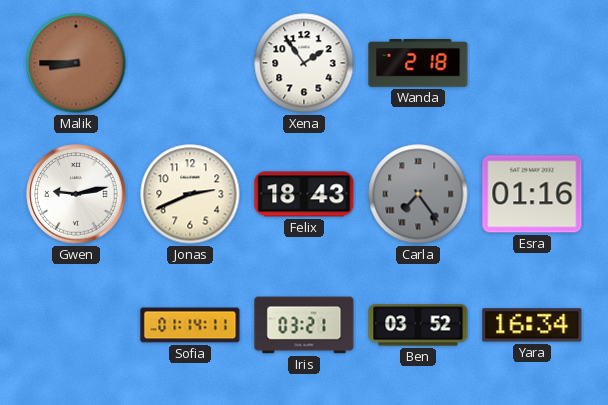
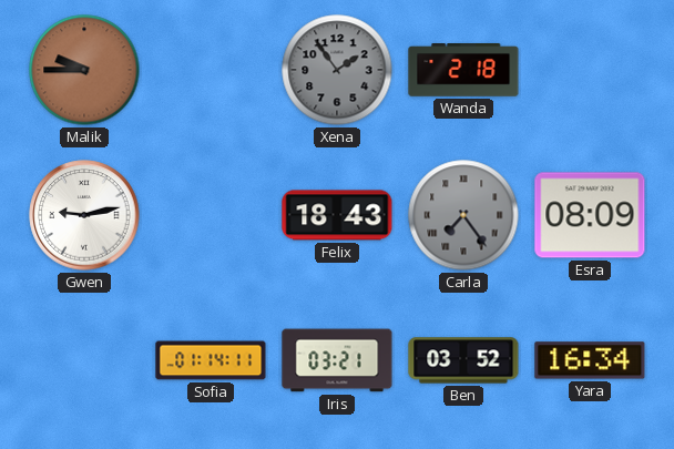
Malik: 8:45 -> 9:45
Xena dial: white -> grey
Jonas: 2:41 -> none
Esra: 01:16 -> 08:09
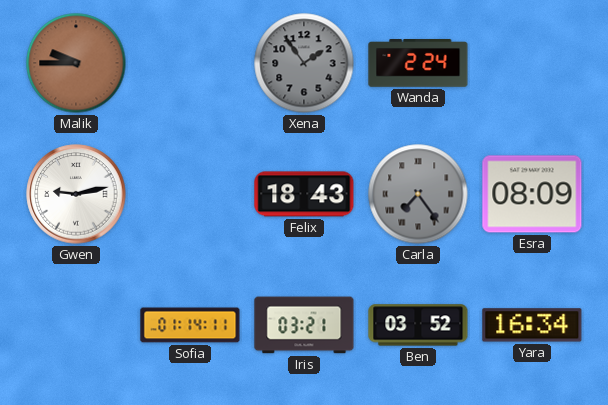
Wanda: 2:18 -> 2:24
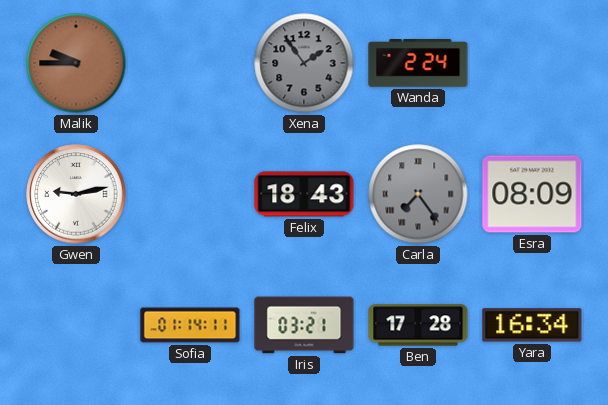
Ben: 03:52 -> 17:28
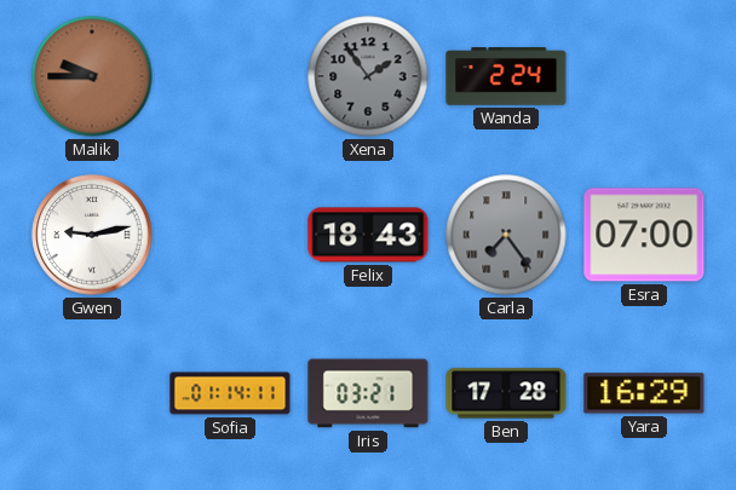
Esra: 08:09 -> 07:00
Yara: 16:34 -> 16:29
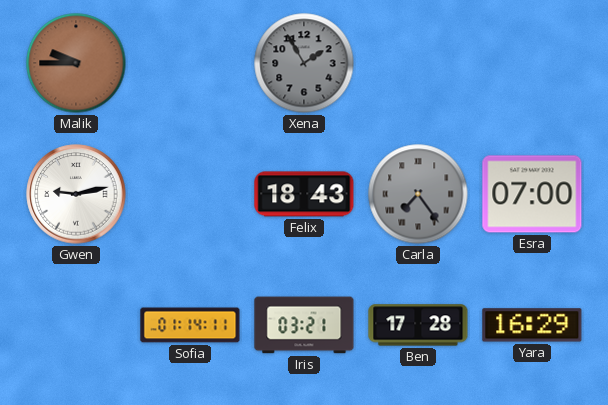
Xena: 1:54 -> 1:55
Wanda: 2:24 -> none
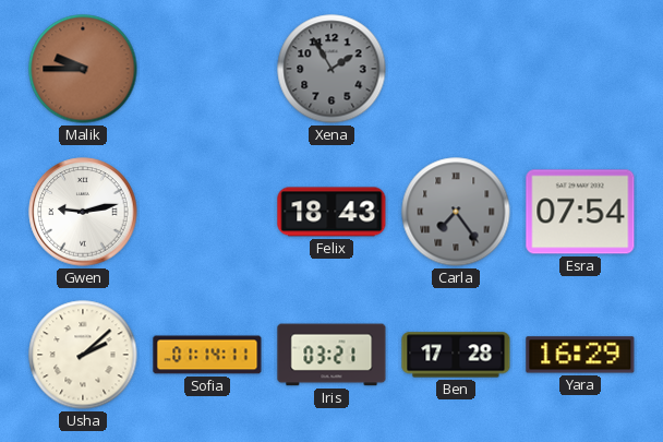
Esra: 07:00 -> 07:54
Usha: none -> 2:08
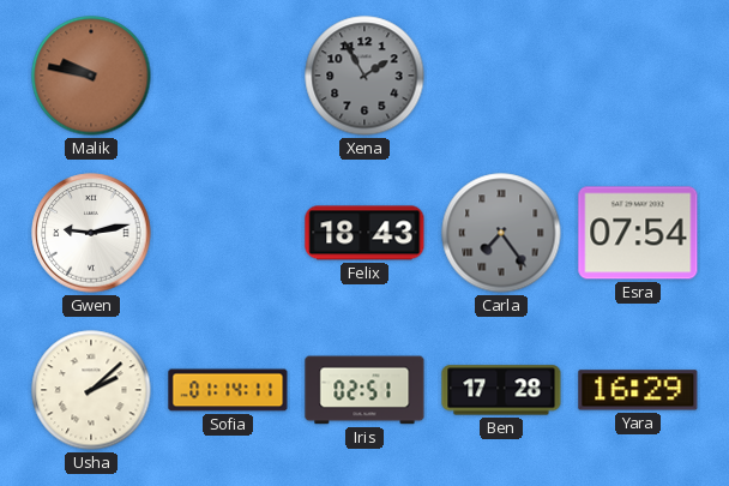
Malik: 9:45 -> 9:47
Iris: 03:21 -> 02:51
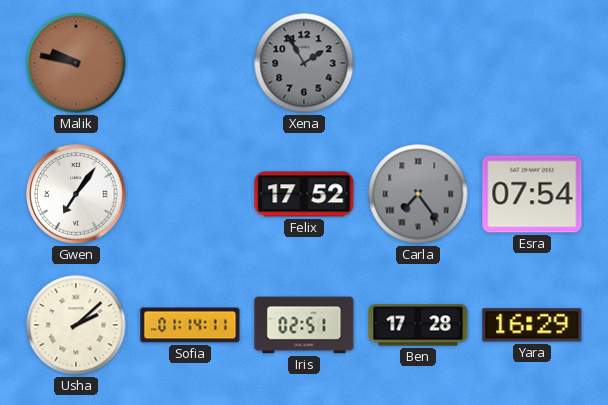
Gwen: 9:13 -> 7:06
Felix: 18:43 -> 17:52
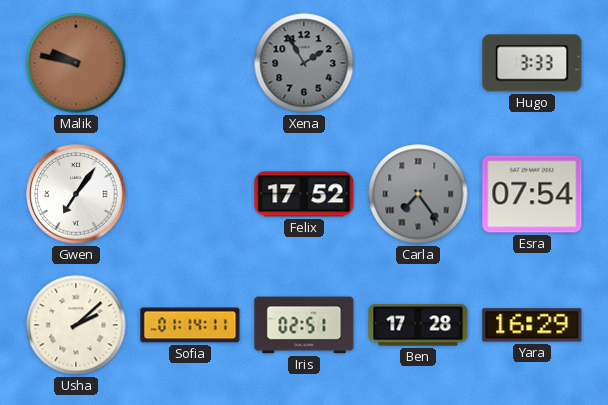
Hugo: none -> 3:33
